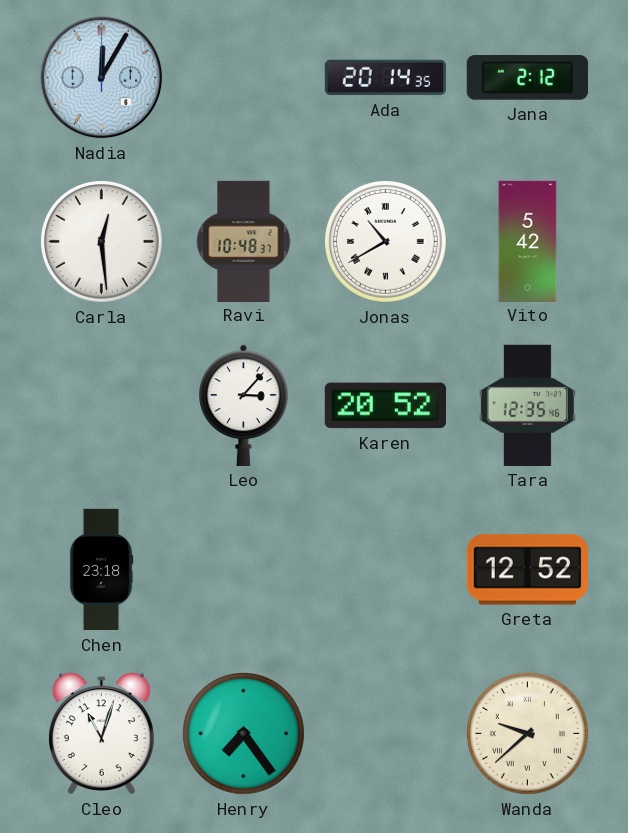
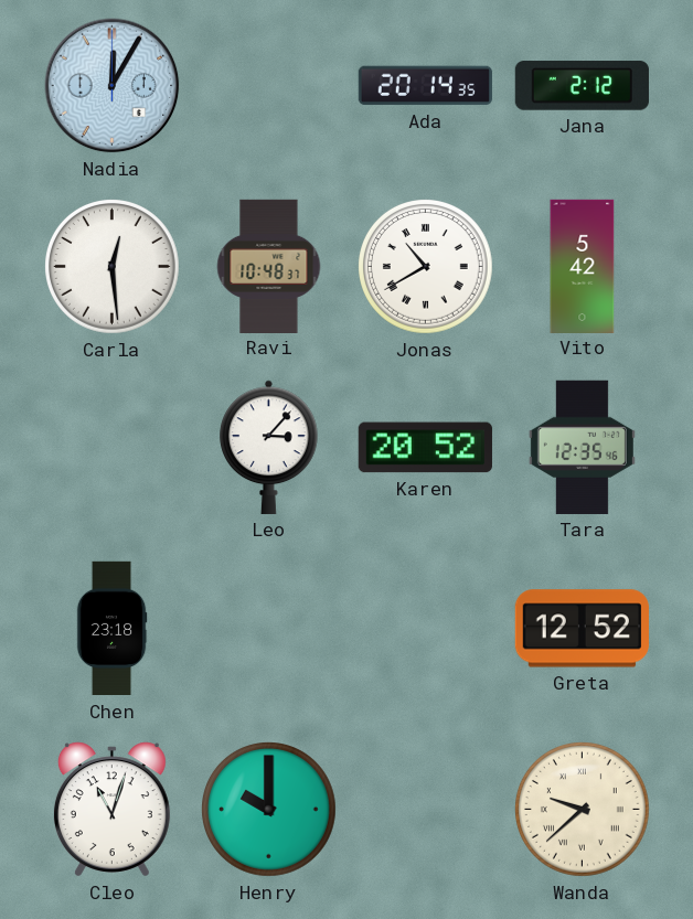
Henry: 7:24 -> 10:00
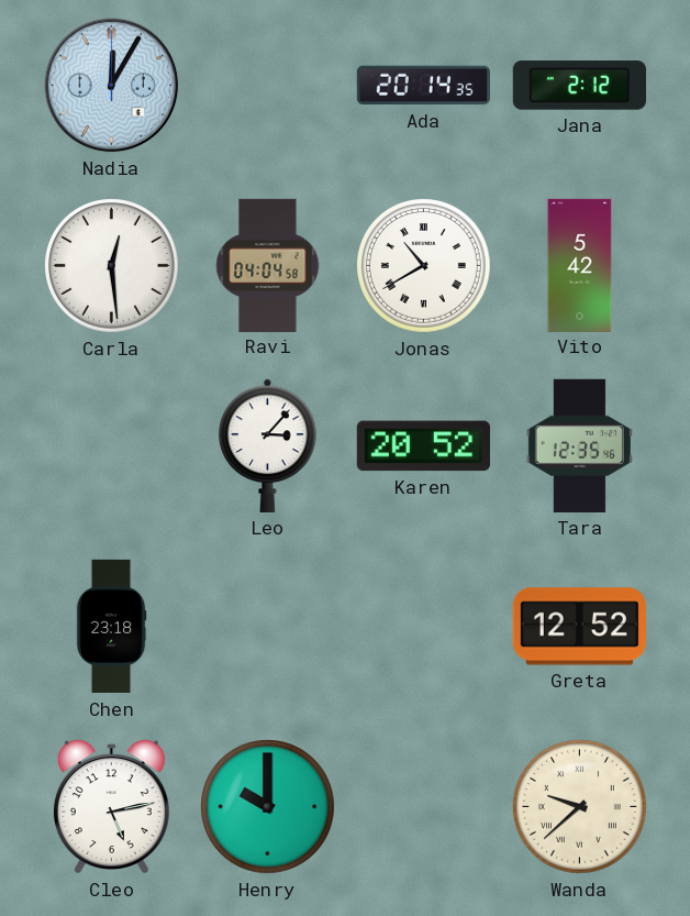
Ravi: 10:48 -> 04:04
Cleo: 11:03 -> 5:13
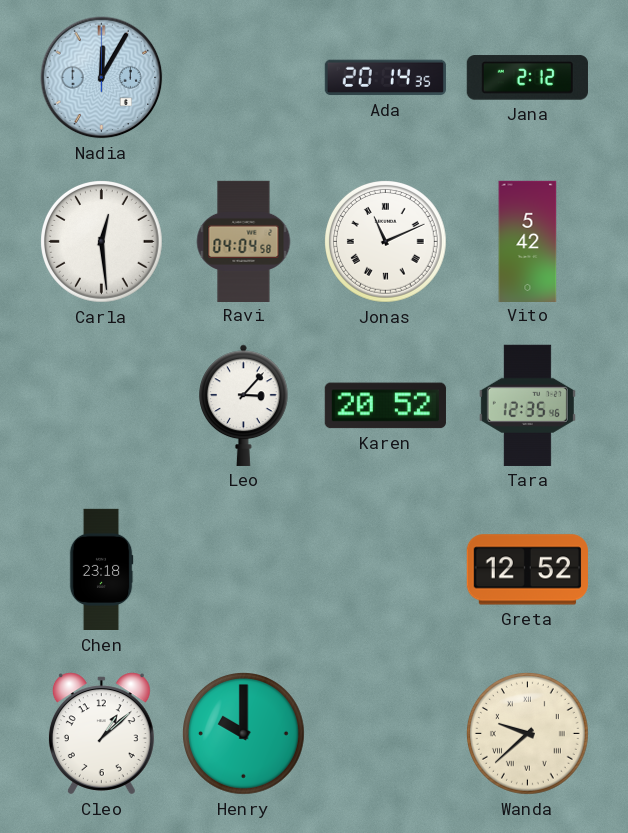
Jonas: 10:40 -> 11:11
Cleo: 5:13 -> 1:08
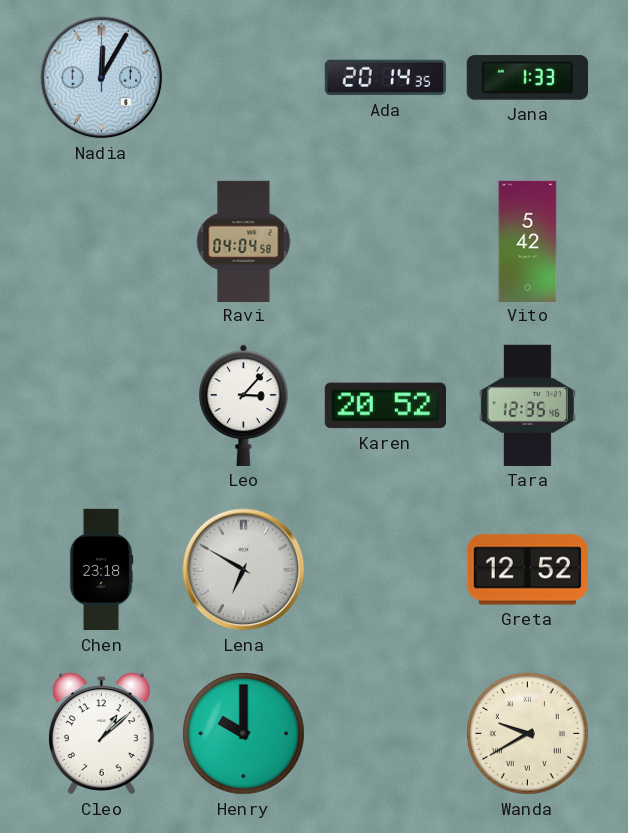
Jana: 2:12 -> 1:33
Carla: 12:29 -> none
Jonas: 11:11 -> none
Lena: none -> 6:50
Wanda: 9:38 -> 9:40
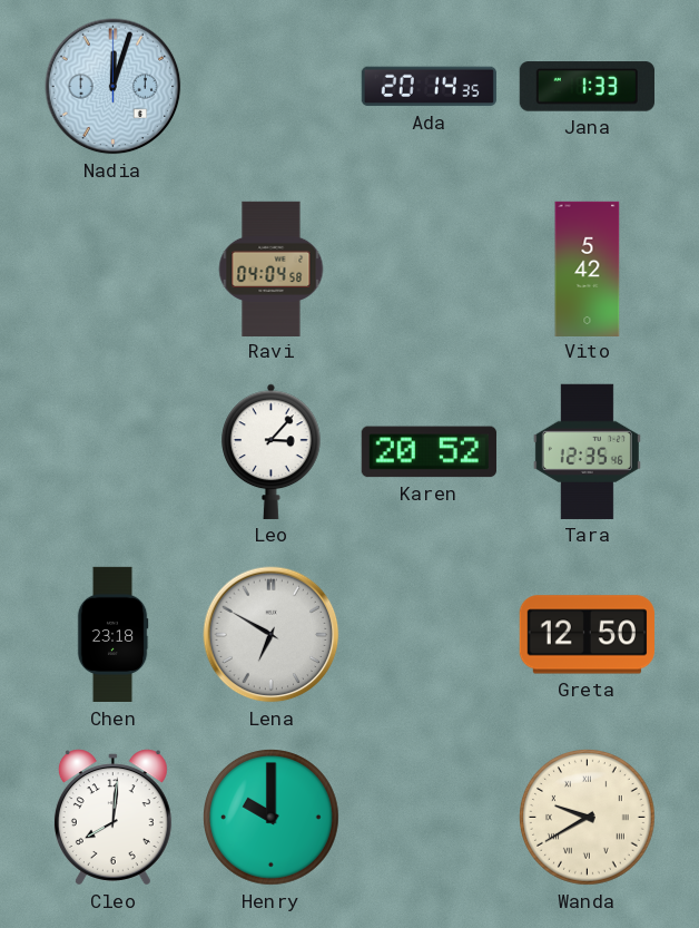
Nadia: 12:05 -> 12:03
Greta: 12:52 -> 12:50
Cleo: 1:08 -> 8:01
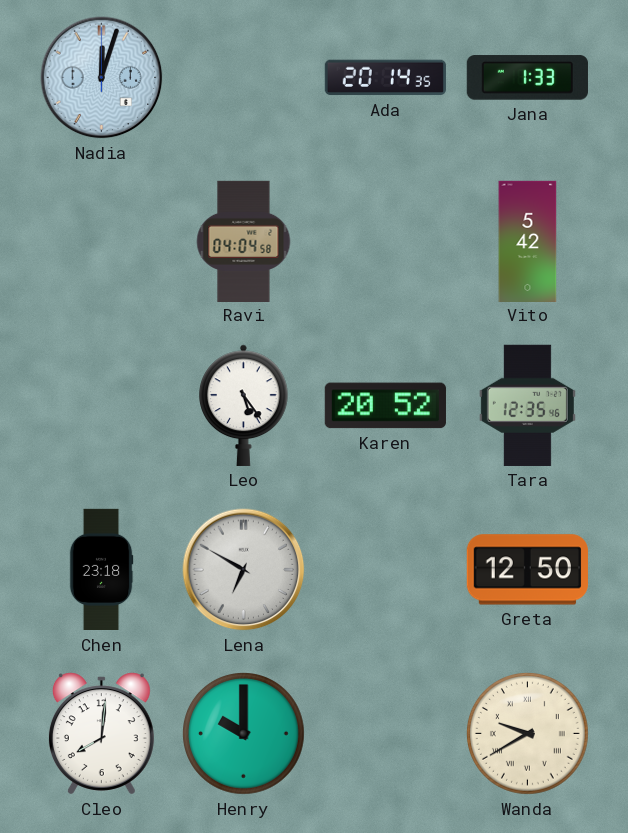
Leo: 3:07 -> 5:24
